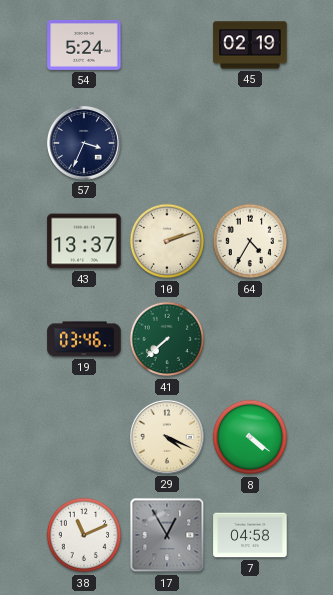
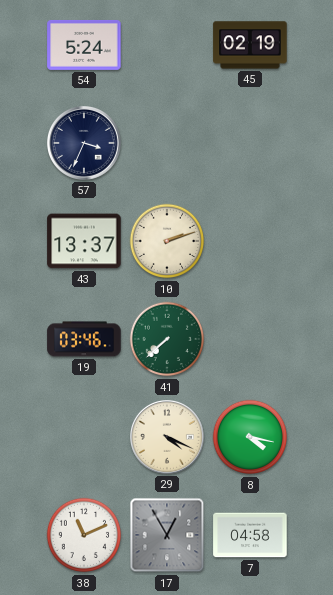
64: 4:35 -> none
8: 4:21 -> 4:17
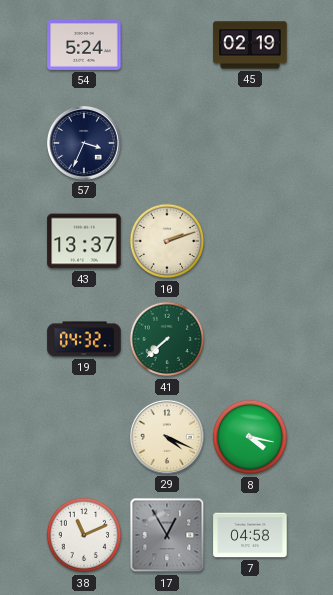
19: 03:46 -> 04:32
